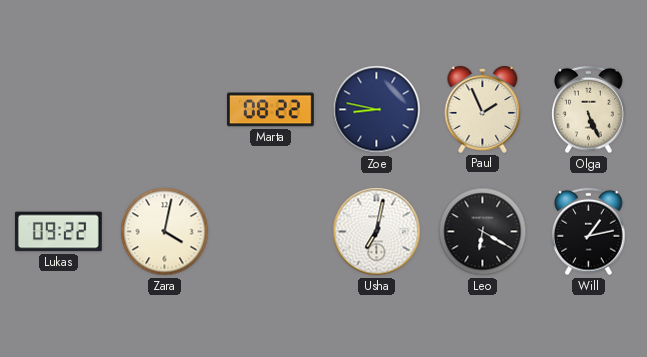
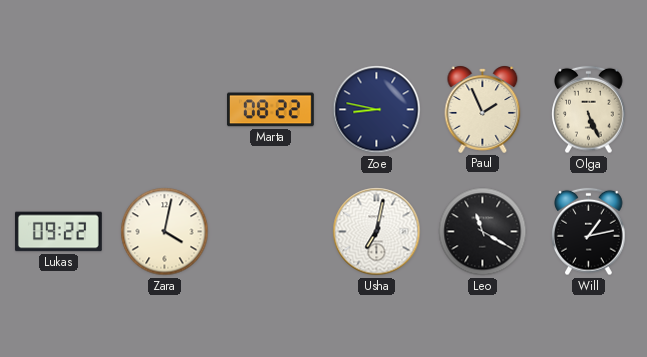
Leo: 6:20 -> 11:20
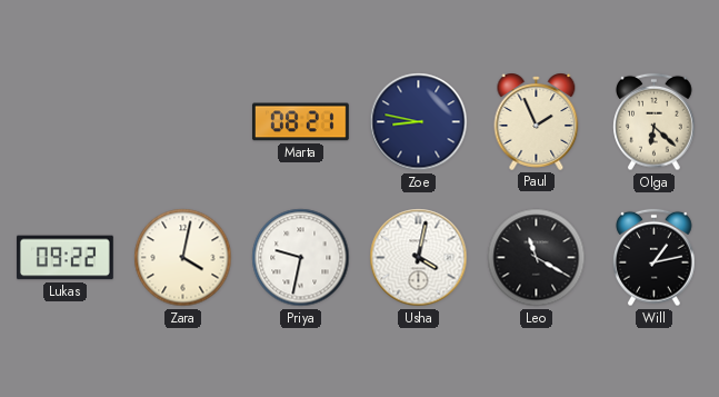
Marta: 08:22 -> 08:21
Olga: 5:26 -> 6:22
Priya: none -> 9:32
Usha: 7:02 -> 4:02
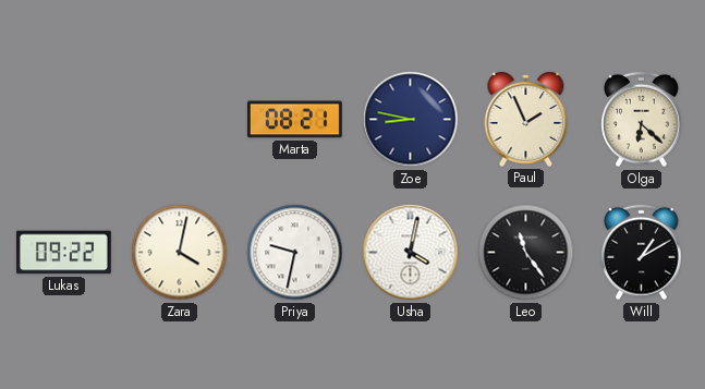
Leo: 11:20 -> 11:24
Will: 1:13 -> 1:10
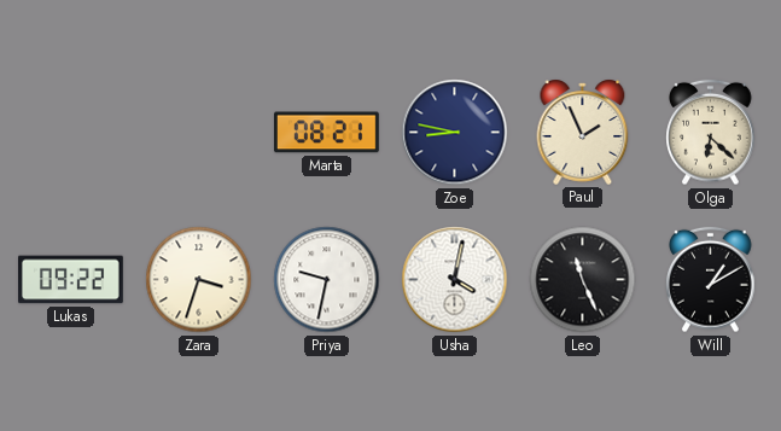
Zara: 4:02 -> 3:33
Leo: 11:24 -> 11:26
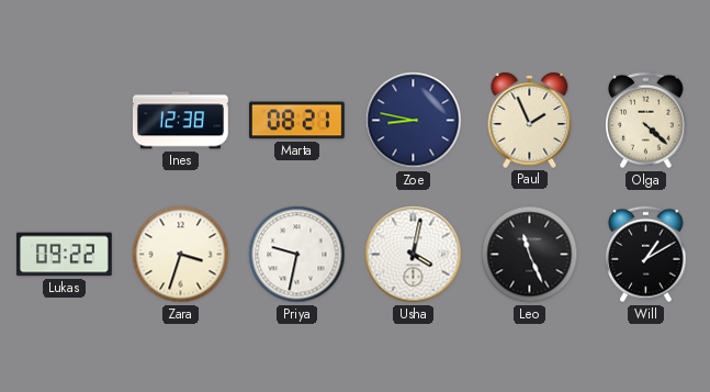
Ines: none -> 12:38
Olga: 6:22 -> 4:22
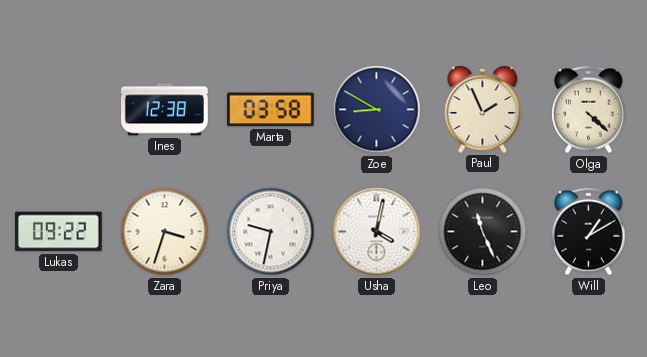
Marta: 08:21 -> 03:58
Zoe: 8:47 -> 8:50
